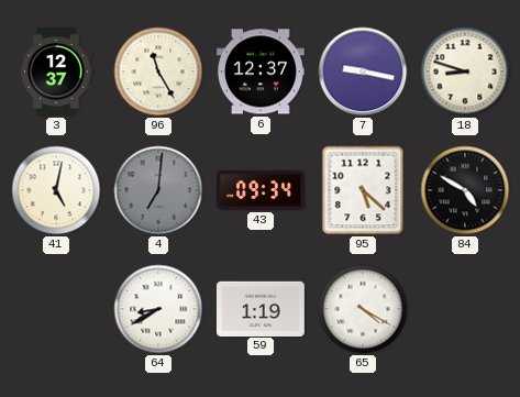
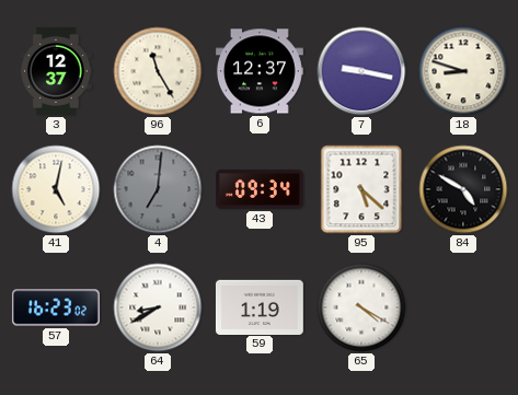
57: none -> 16:23
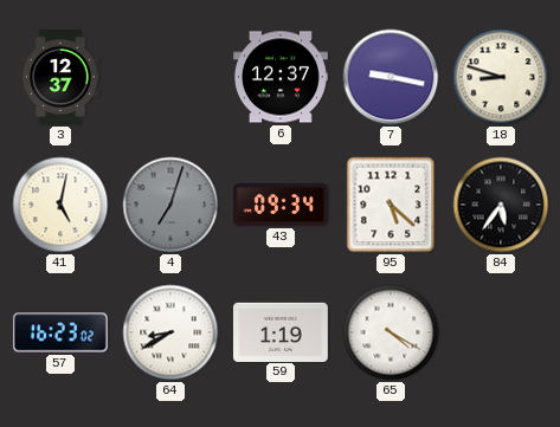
96: 11:25 -> none
4: 7:01 -> 7:03
84: 4:50 -> 5:36
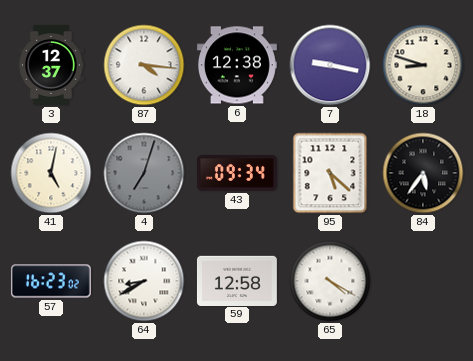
87: none -> 4:16
6: 12:37 -> 12:38
59: 1:19 -> 12:58
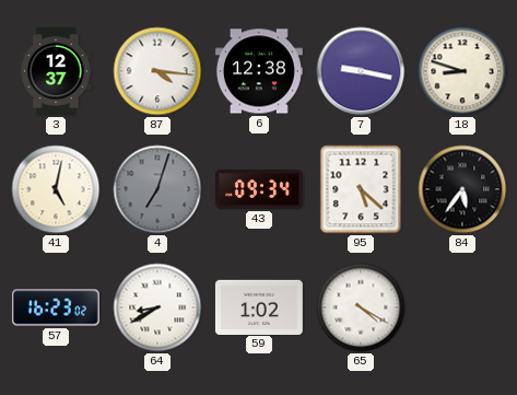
59: 12:58 -> 1:02
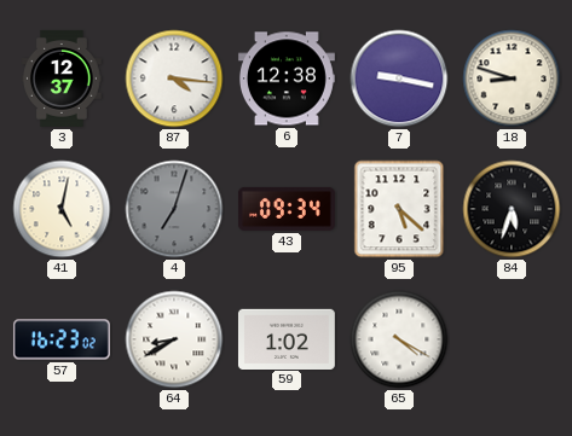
84: 5:36 -> 5:33
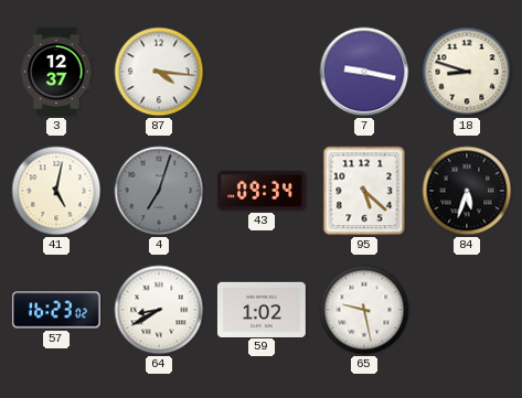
6: 12:38 -> none
65: 4:20 -> 9:28
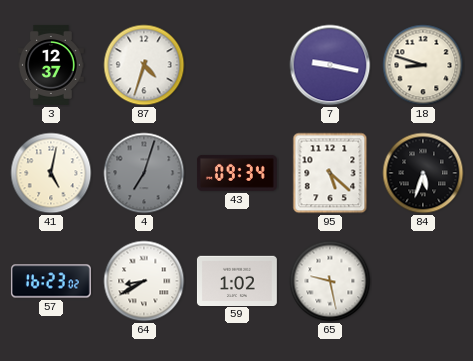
87: 4:16 -> 4:33
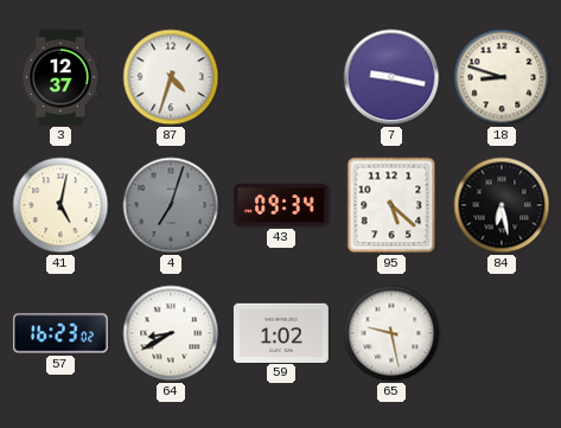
84: 5:33 -> 6:28
